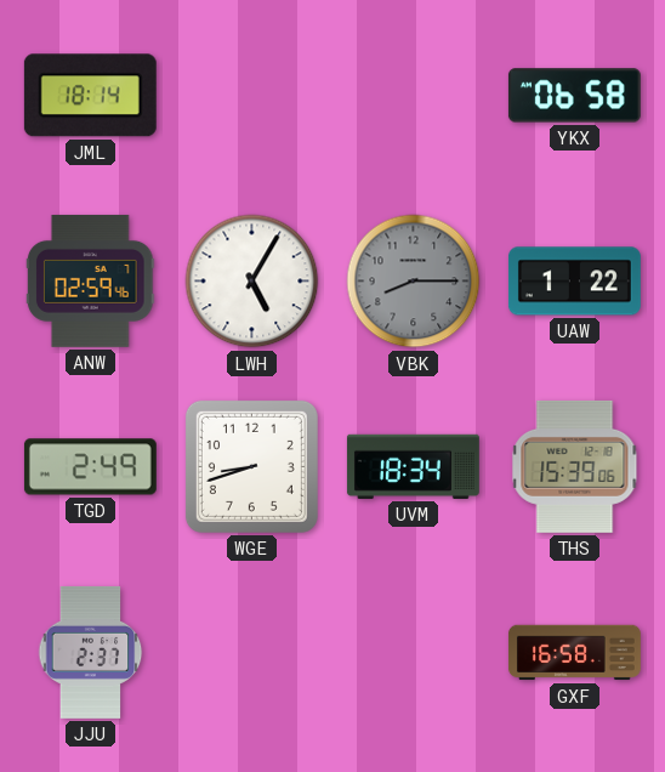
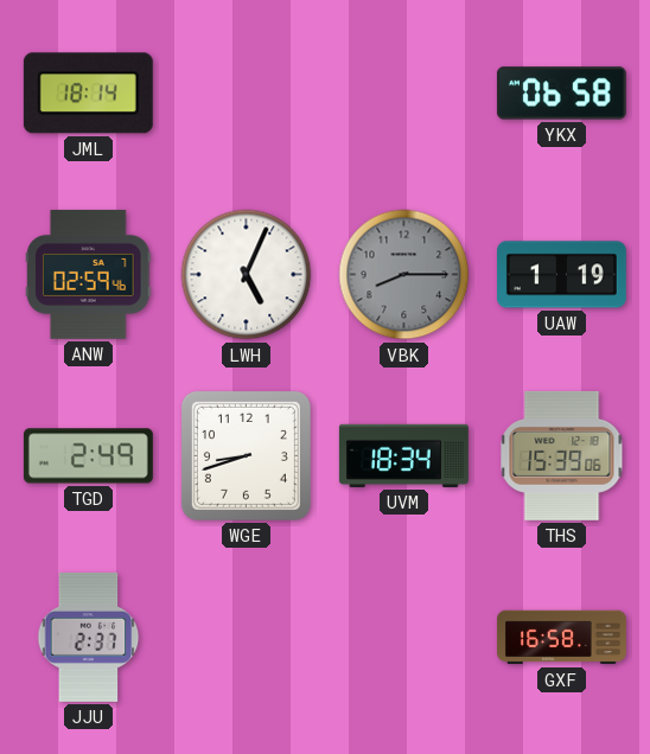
LWH: 5:05 -> 5:04
UAW: 1:22 -> 1:19
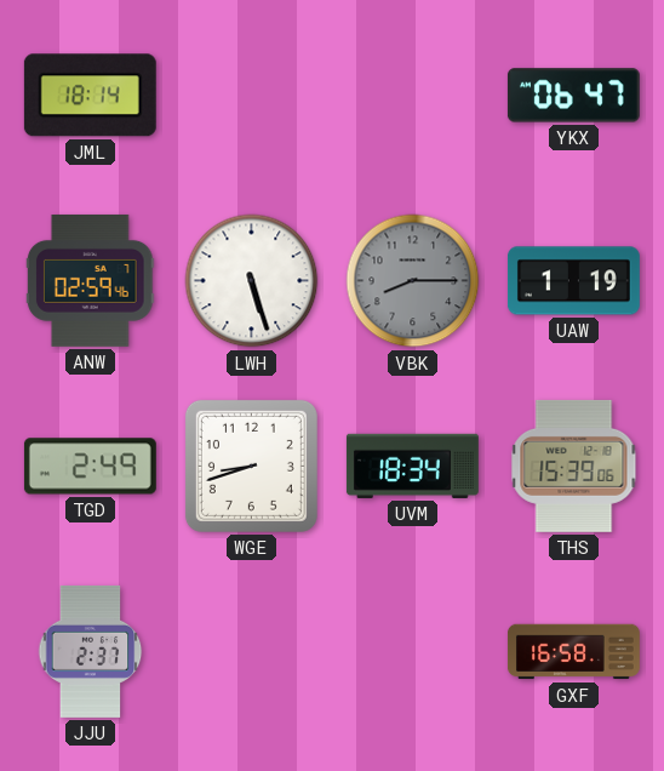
YKX: 06:58 -> 06:47
LWH: 5:04 -> 5:27
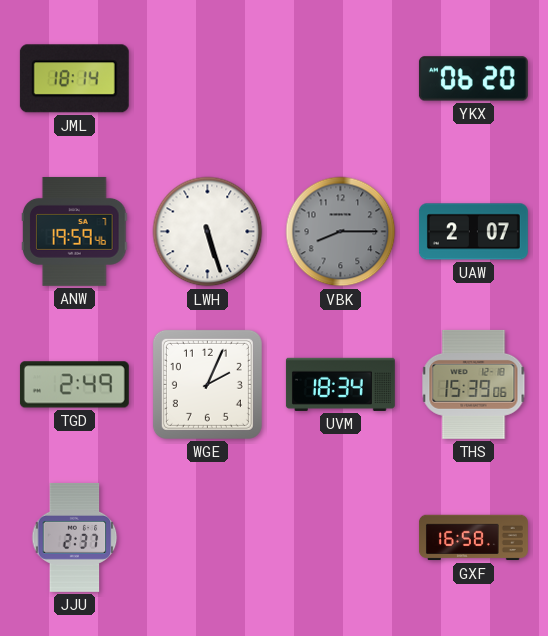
YKX: 06:47 -> 06:20
ANW: 02:59 -> 19:59
UAW: 1:19 -> 2:07
WGE: 8:42 -> 2:04
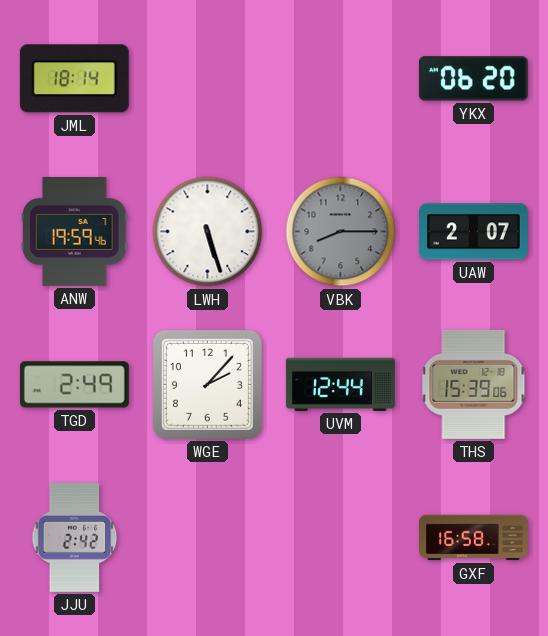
WGE: 2:04 -> 2:07
UVM: 18:34 -> 12:44
JJU: 2:37 -> 2:42
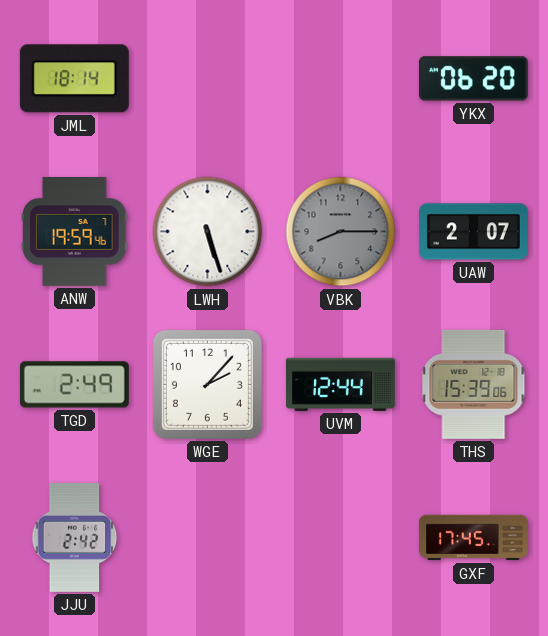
GXF: 16:58 -> 17:45
